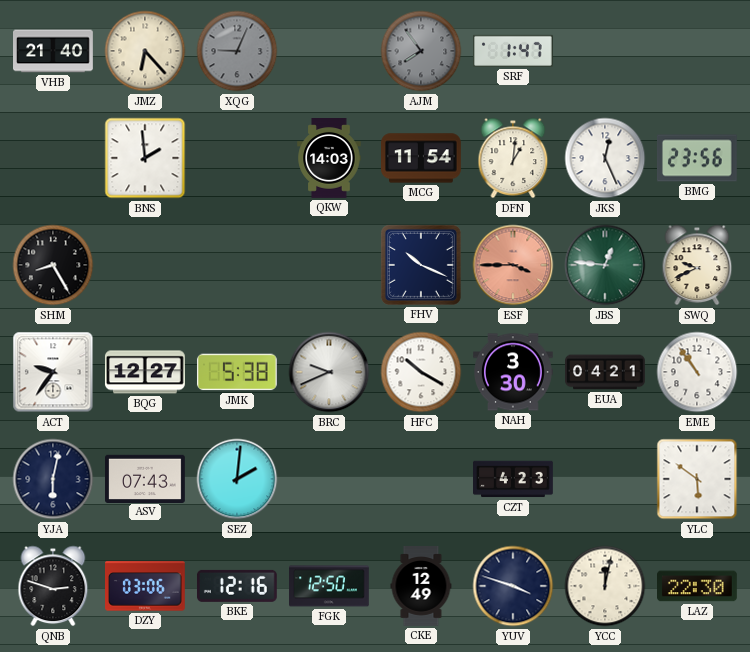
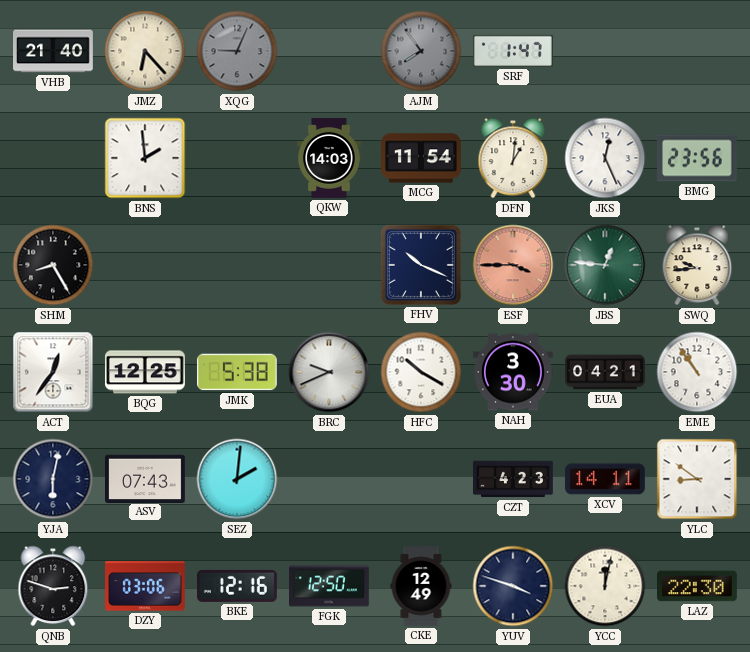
SWQ: 9:41 -> 9:44
ACT: 9:36 -> 12:36
BQG: 12:27 -> 12:25
XCV: none -> 14:11
YLC: 5:51 -> 8:51
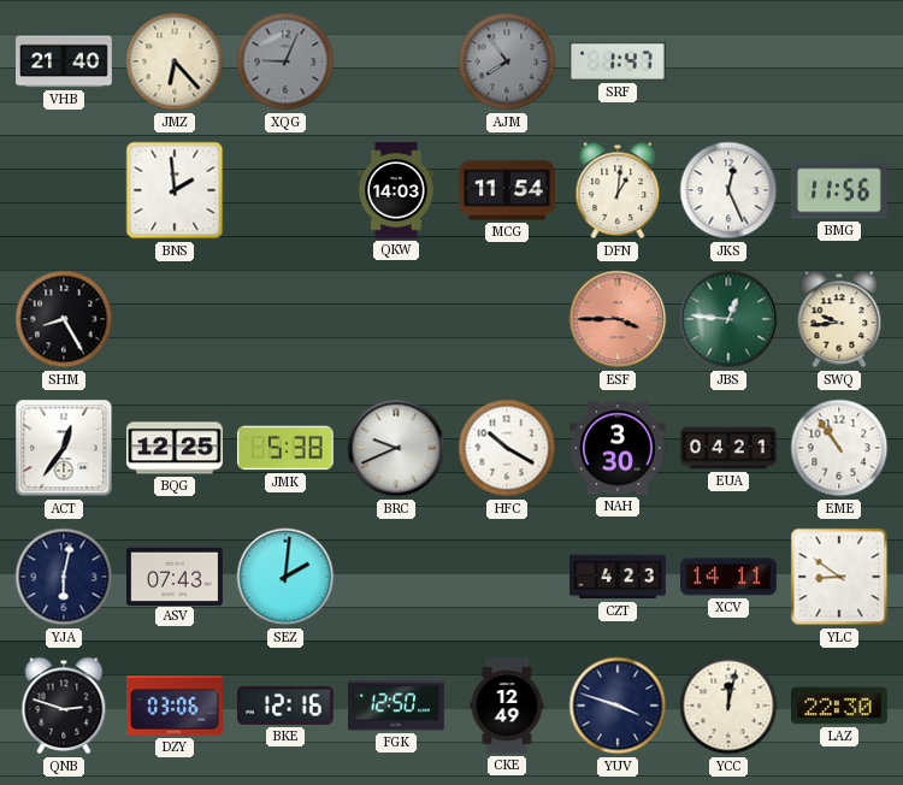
BMG: 23:56 -> 11:56
FHV: 10:19 -> none
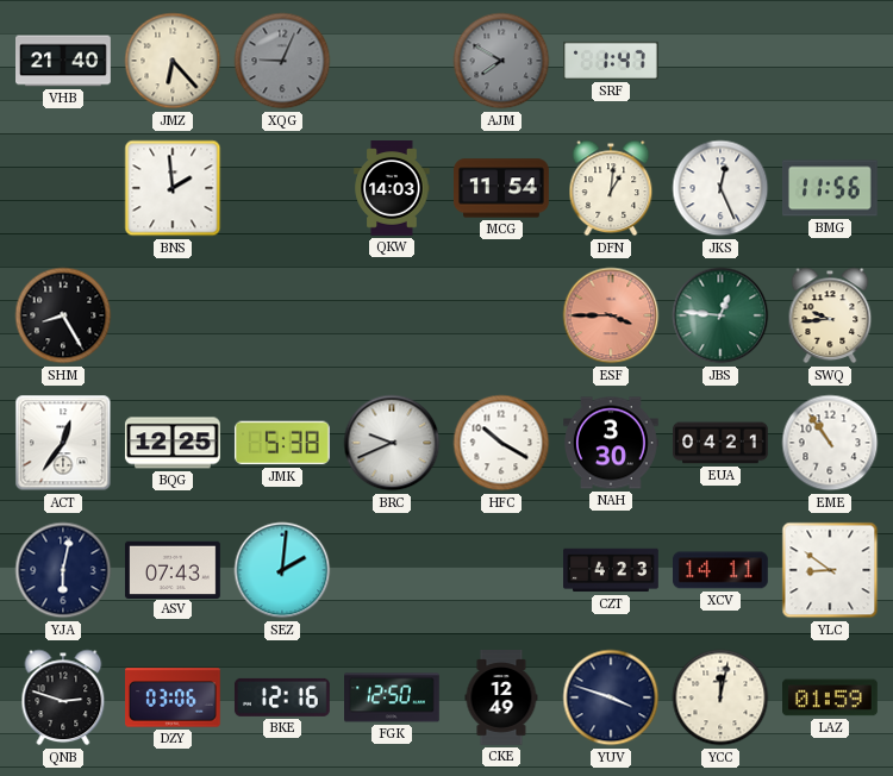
AJM: 7:54 -> 7:50
LAZ: 22:30 -> 01:59
